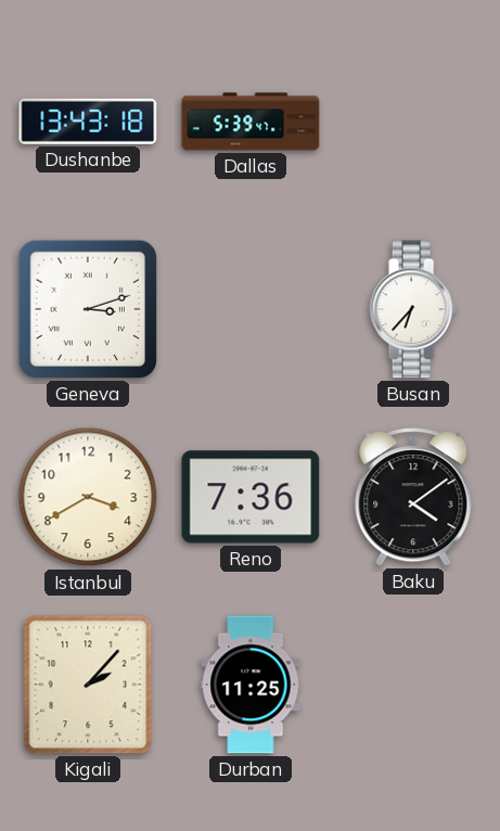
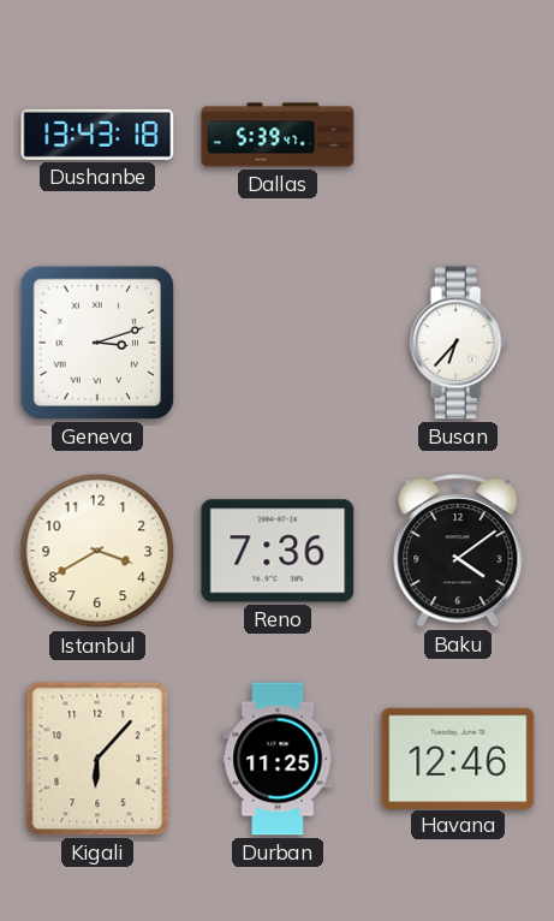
Kigali: 2:07 -> 6:07
Havana: none -> 12:46
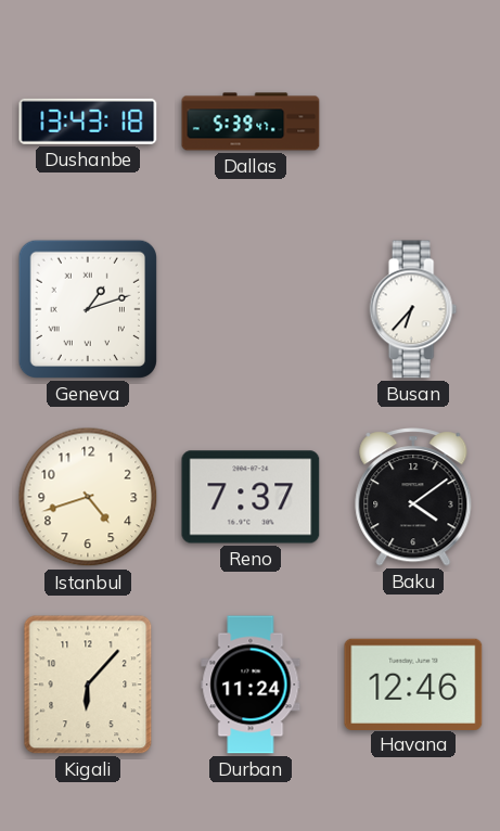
Geneva: 3:12 -> 1:12
Istanbul: 3:40 -> 4:42
Reno: 7:36 -> 7:37
Durban: 11:25 -> 11:24
